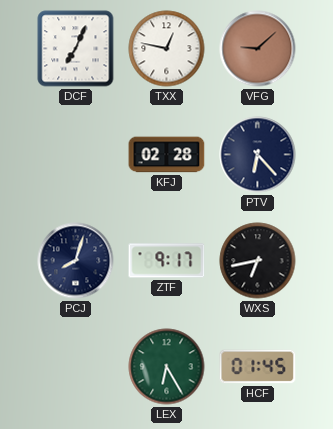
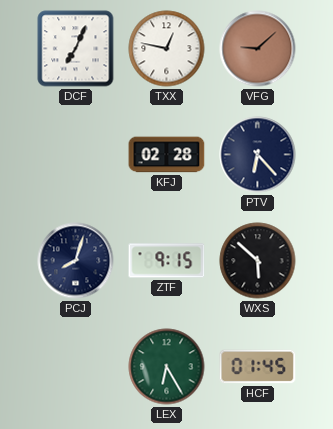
ZTF: 9:17 -> 9:15
WXS: 6:43 -> 5:52
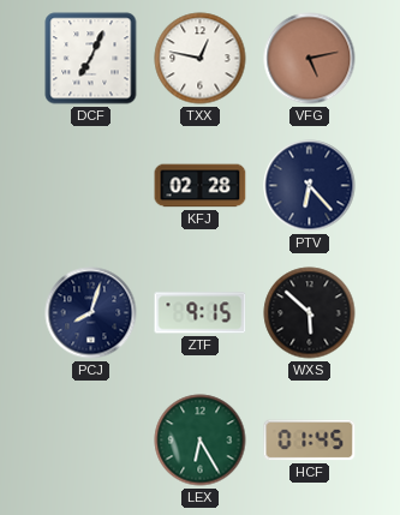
VFG: 9:08 -> 5:13
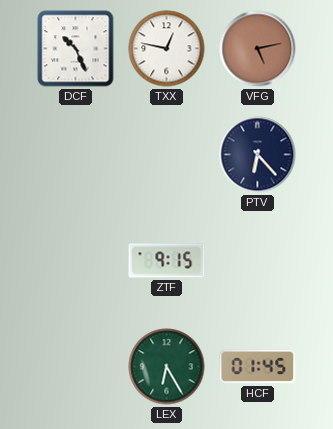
DCF: 7:04 -> 10:26
KFJ: 02:28 -> none
PCJ: 8:03 -> none
WXS: 5:52 -> none
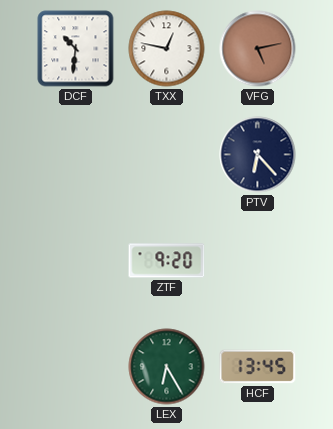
DCF: 10:26 -> 10:31
ZTF: 9:15 -> 9:20
HCF: 01:45 -> 13:45
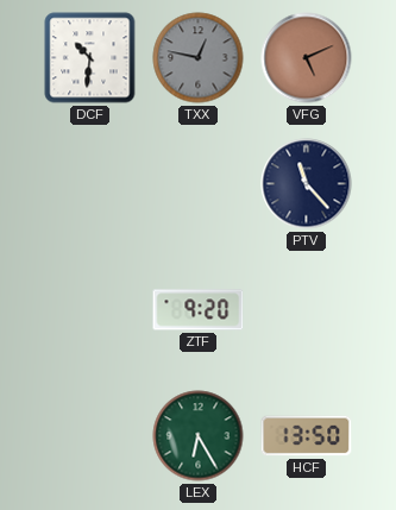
TXX dial: white -> grey
VFG: 5:13 -> 5:11
PTV: 6:23 -> 11:23
HCF: 13:45 -> 13:50
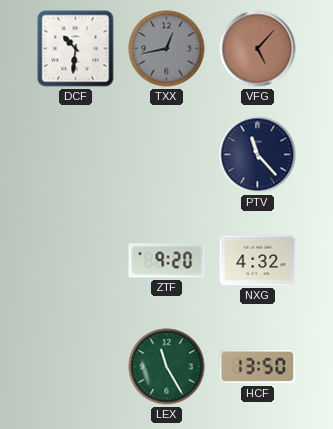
TXX: 12:47 -> 12:43
VFG: 5:11 -> 5:07
NXG: none -> 4:32
LEX: 6:25 -> 11:25
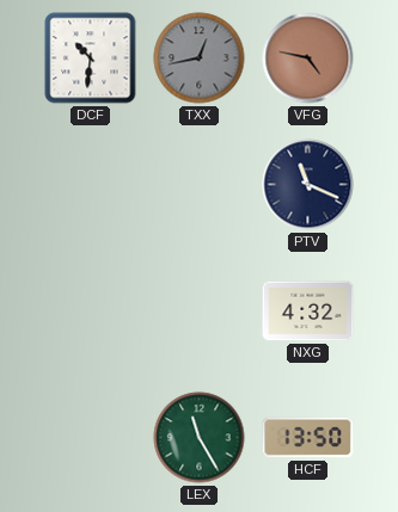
VFG: 5:07 -> 4:47
PTV: 11:23 -> 11:19
ZTF: 9:20 -> none
